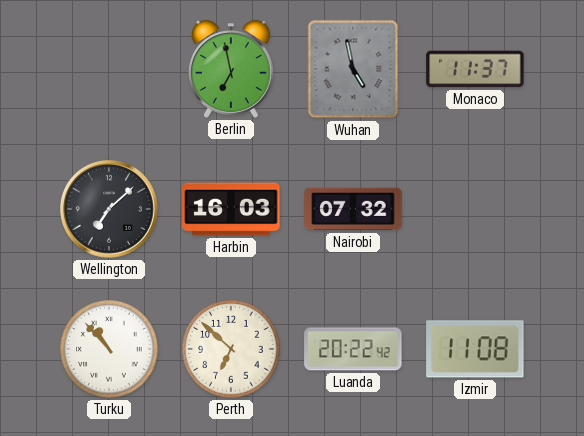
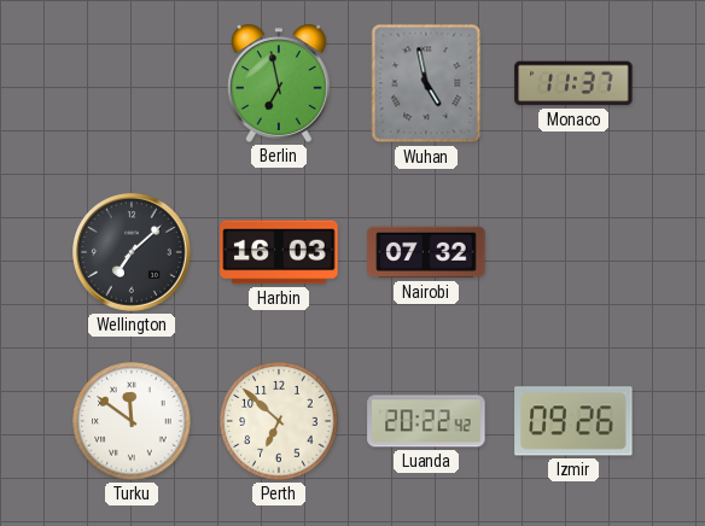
Turku: 10:53 -> 11:51
Izmir: 11:08 -> 09:26
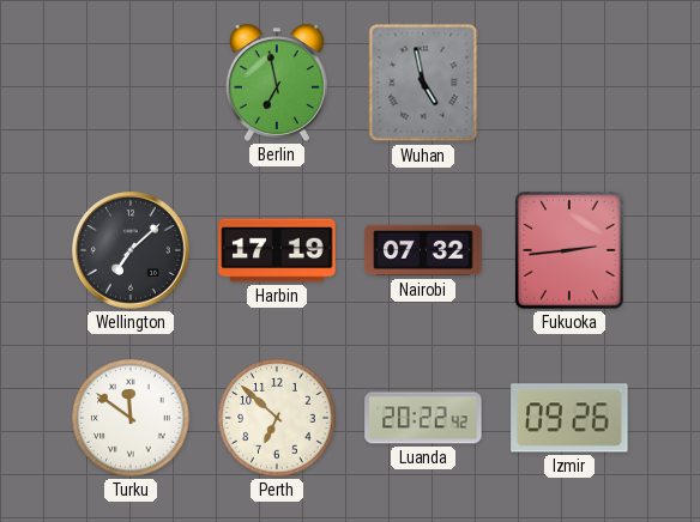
Monaco: 11:37 -> none
Harbin: 16:03 -> 17:19
Fukuoka: none -> 2:44
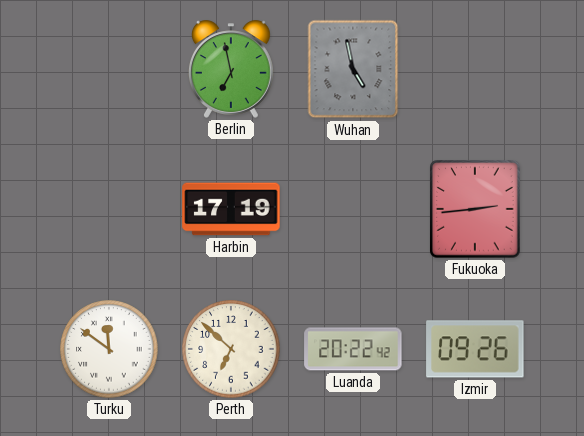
Wellington: 7:08 -> none
Nairobi: 07:32 -> none
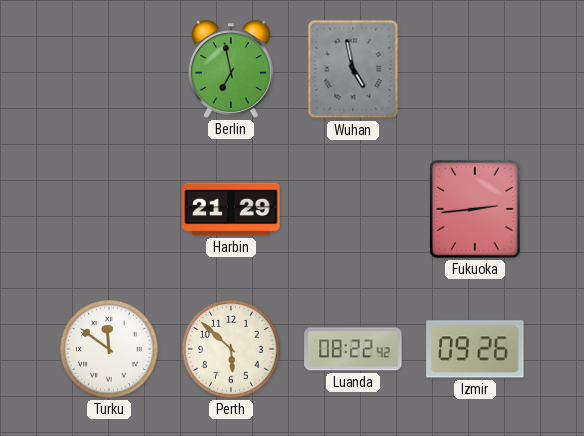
Harbin: 17:19 -> 21:29
Perth: 6:52 -> 5:52
Luanda: 20:22 -> 08:22
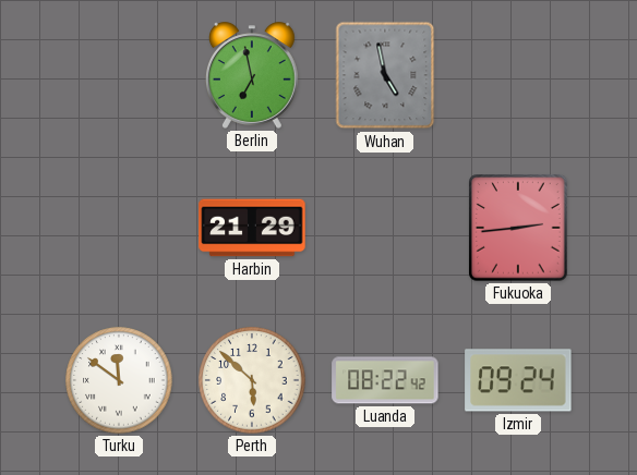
Izmir: 09:26 -> 09:24
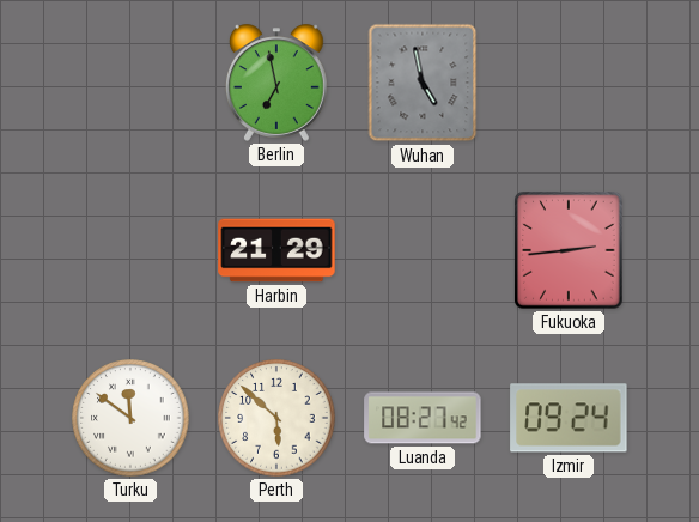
Luanda: 08:22 -> 08:27
